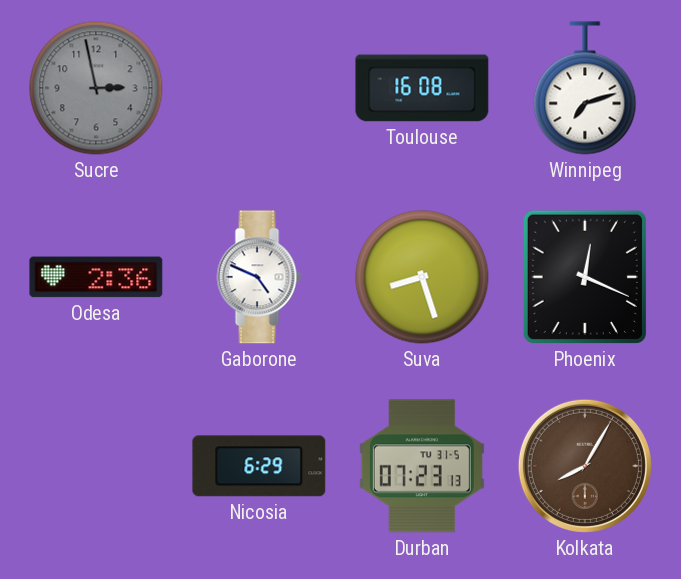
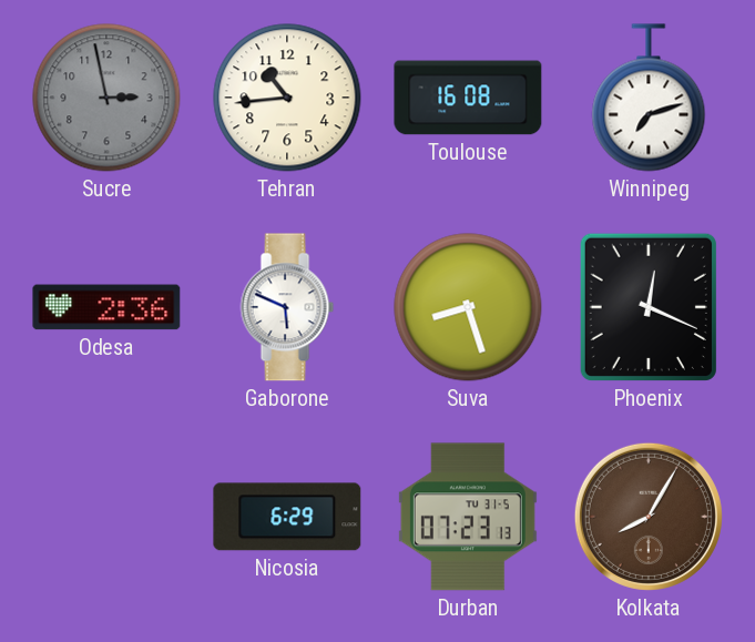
Tehran: none -> 10:44
Gaborone: 4:49 -> 5:49
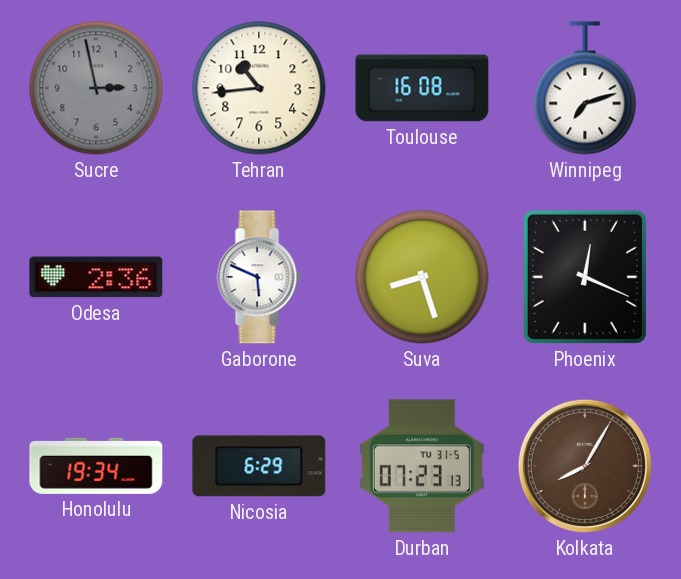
Honolulu: none -> 19:34
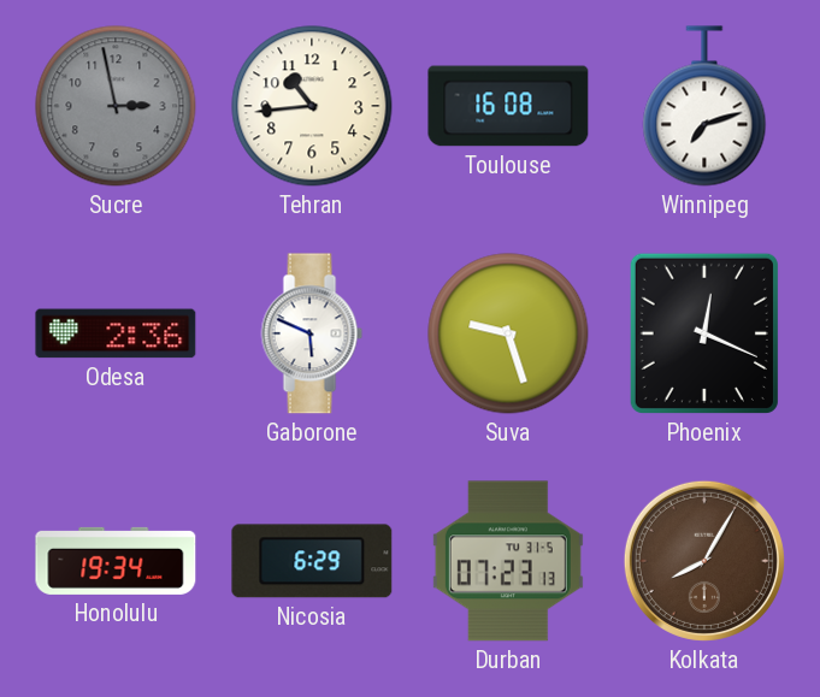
Suva: 8:27 -> 9:27
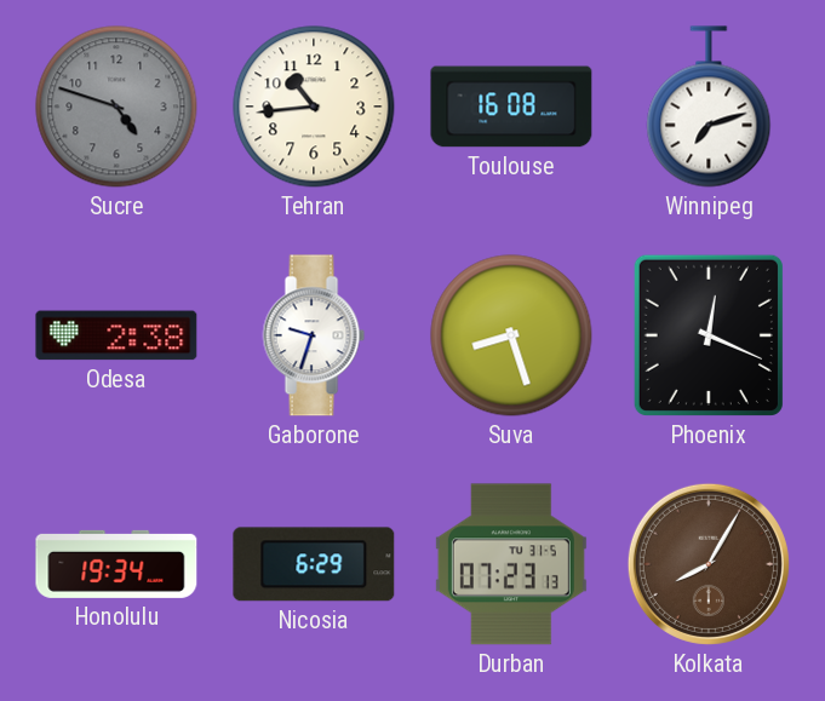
Sucre: 2:58 -> 4:48
Odesa: 2:36 -> 2:38
Gaborone: 5:49 -> 9:33
Suva: 9:27 -> 8:27
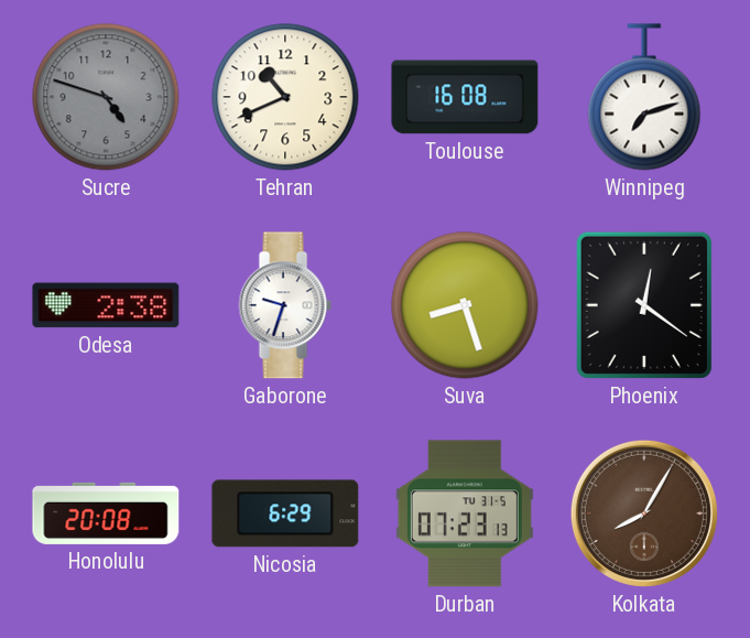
Tehran: 10:44 -> 10:41
Phoenix: 12:19 -> 12:21
Honolulu: 19:34 -> 20:08
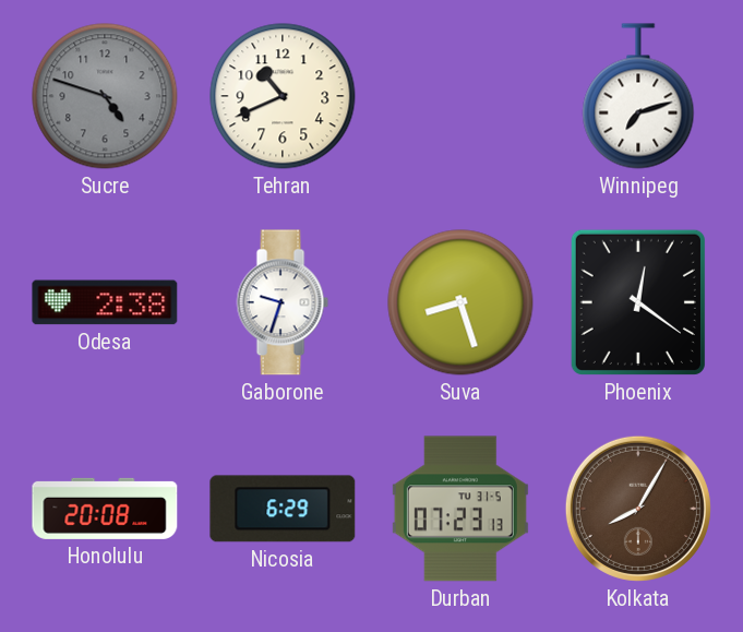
Toulouse: 16:08 -> none
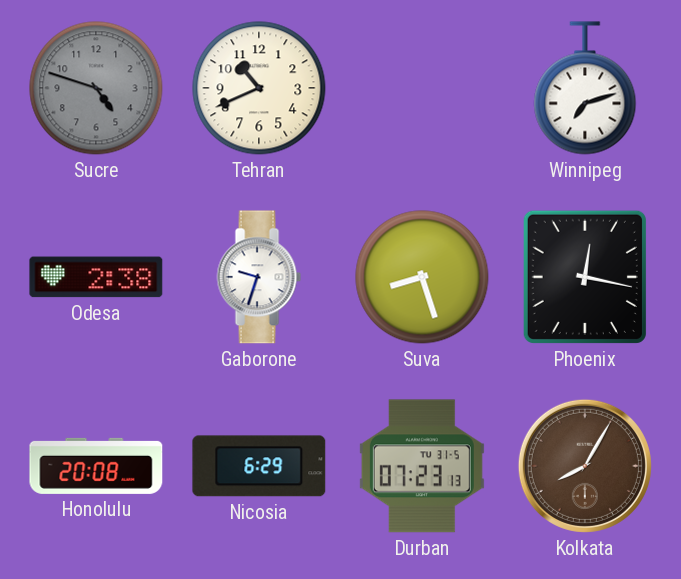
Phoenix: 12:21 -> 12:17
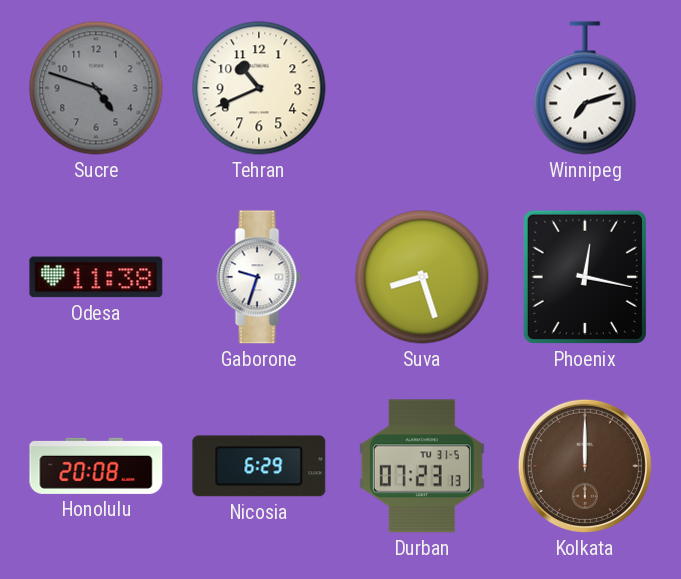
Odesa: 2:38 -> 11:38
Kolkata: 8:05 -> 12:00
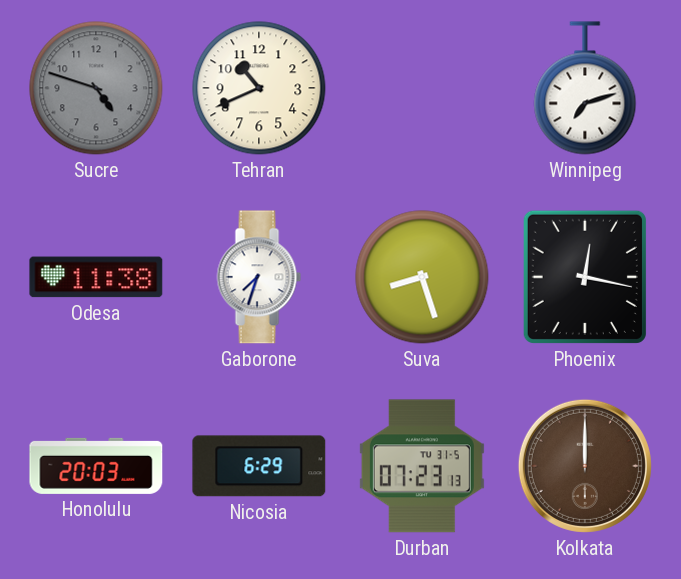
Gaborone: 9:33 -> 7:33
Honolulu: 20:08 -> 20:03
